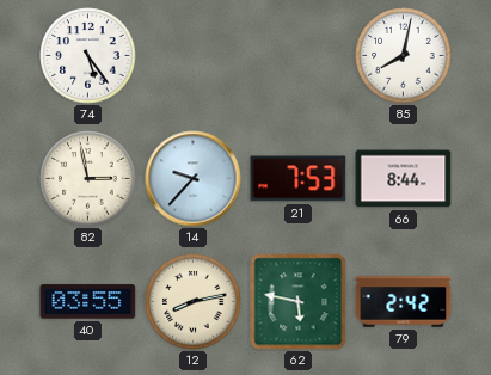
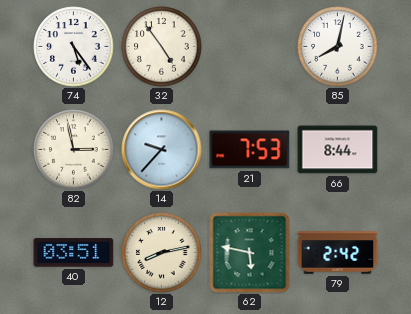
32: none -> 4:54
40: 03:55 -> 03:51
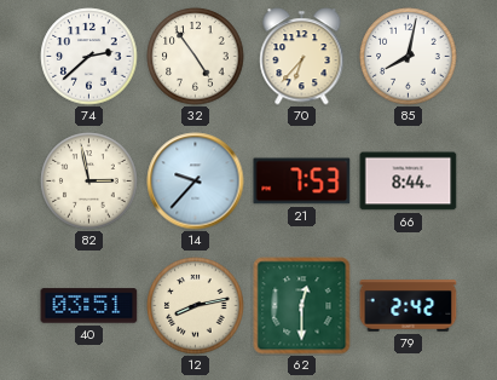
74: 5:24 -> 2:38
70: none -> 6:37
62: 5:47 -> 12:30
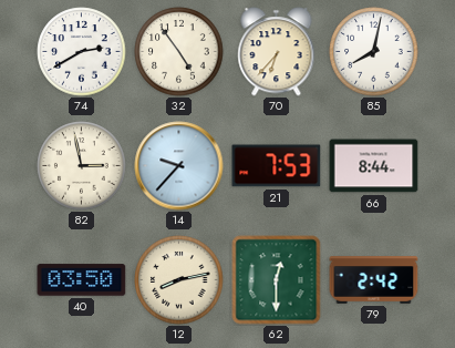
74: 2:38 -> 2:40
40: 03:51 -> 03:50
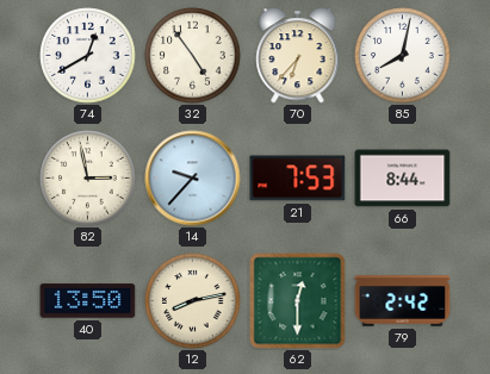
74: 2:40 -> 12:40
40: 03:50 -> 13:50
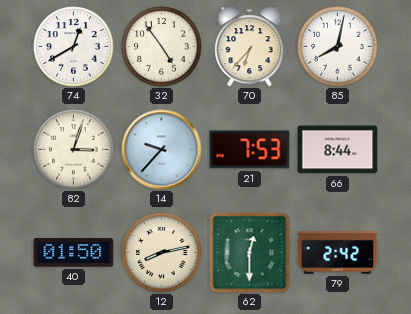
82: 2:58 -> 3:03
40: 13:50 -> 01:50
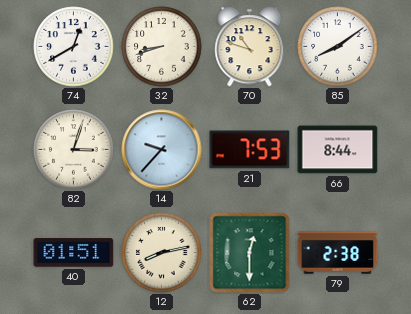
32: 4:54 -> 8:42
70: 6:37 -> 10:48
85: 8:02 -> 8:09
40: 01:50 -> 01:51
79: 2:42 -> 2:38
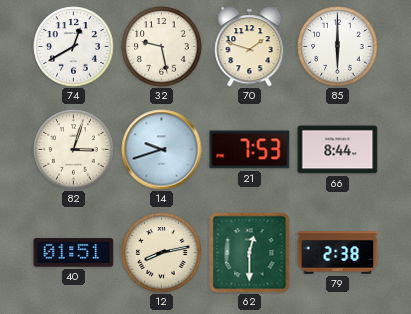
32: 8:42 -> 9:28
70: 10:48 -> 1:48
85: 8:09 -> 6:00
14: 9:37 -> 9:42
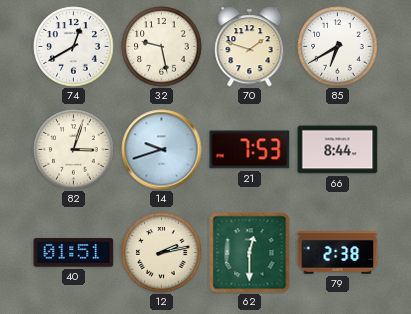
85: 6:00 -> 6:40
12: 8:13 -> 2:13
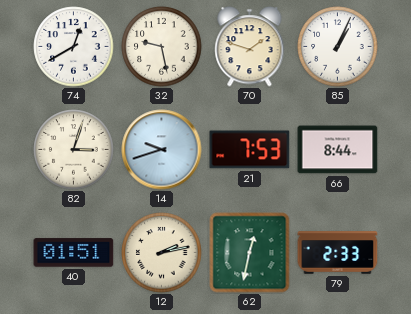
85: 6:40 -> 1:04
62: 12:30 -> 12:32
79: 2:38 -> 2:33
